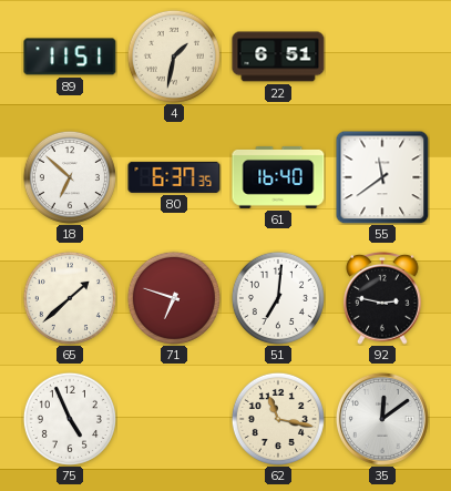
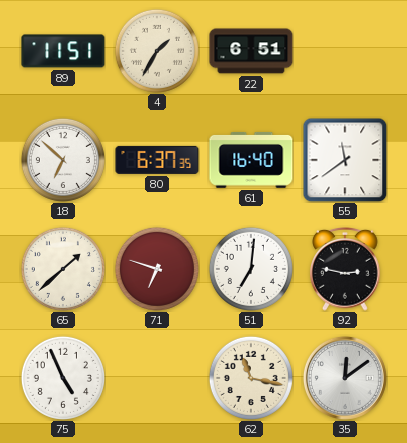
4: 1:32 -> 1:35
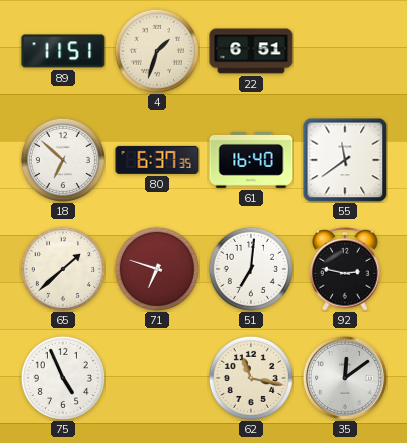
4: 1:35 -> 1:33
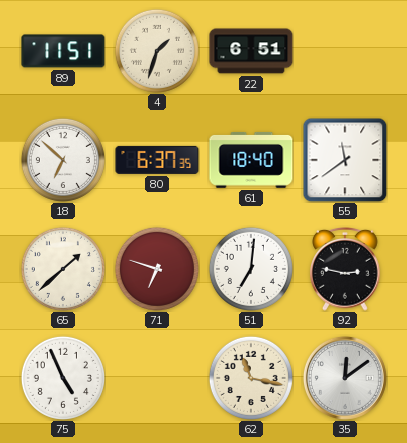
61: 16:40 -> 18:40
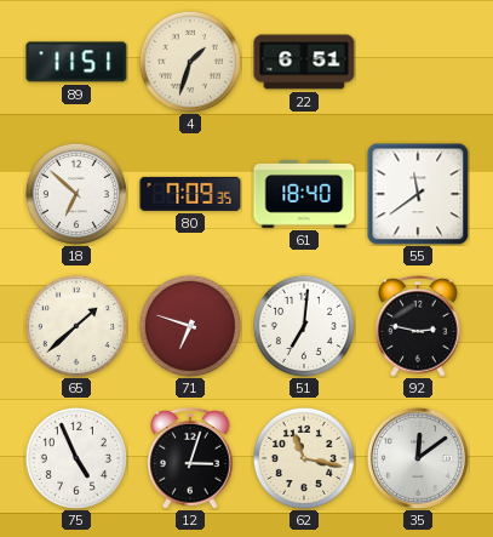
80: 6:37 -> 7:09
12: none -> 3:03
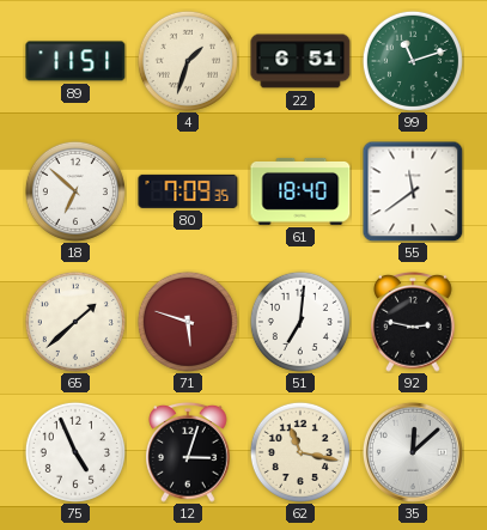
99: none -> 11:12
71: 6:48 -> 5:48
35: 12:09 -> 12:08
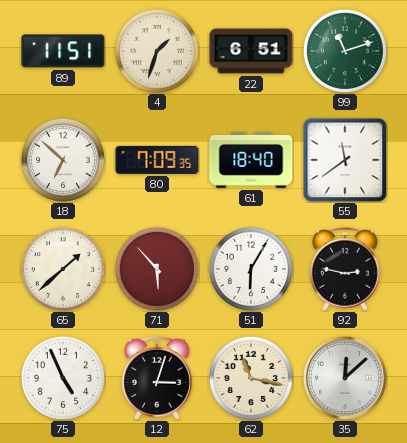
71: 5:48 -> 5:53
51: 7:01 -> 6:05
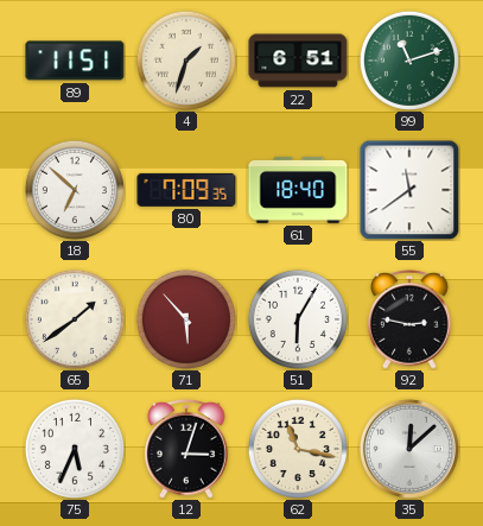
65: 1:38 -> 1:39
75: 4:56 -> 5:34
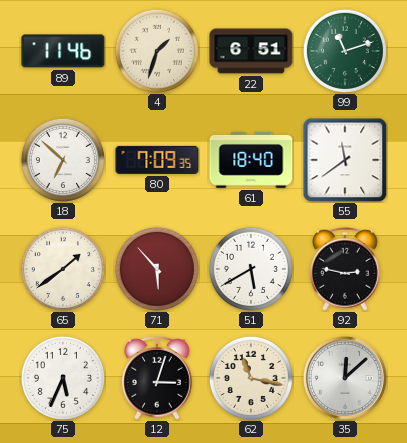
89: 11:51 -> 11:46
51: 6:05 -> 5:40
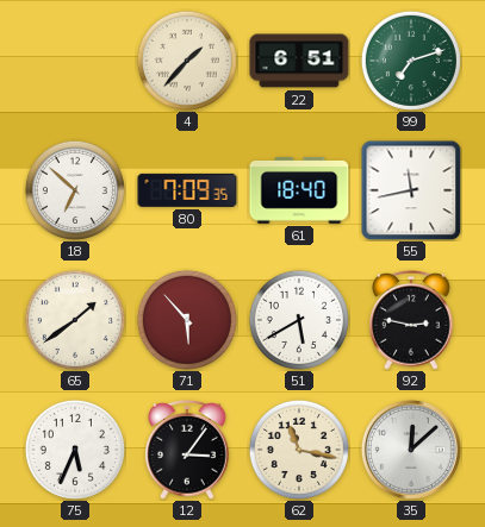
89: 11:46 -> none
4: 1:33 -> 1:37
99: 11:12 -> 7:12
55: 11:39 -> 11:43
12: 3:03 -> 3:06
